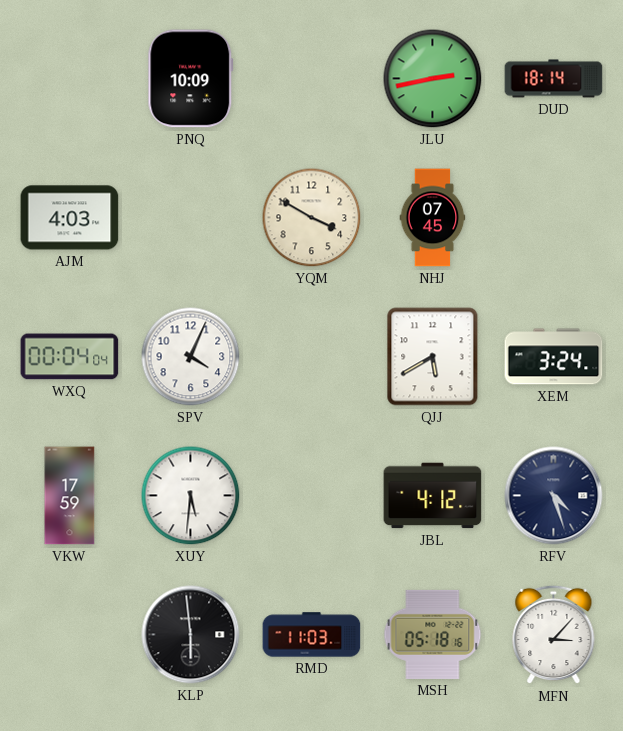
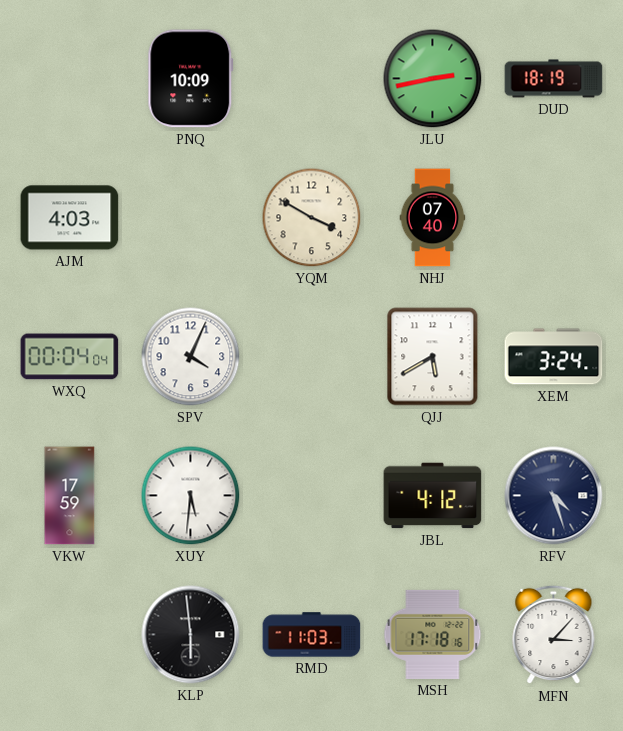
DUD: 18:14 -> 18:19
NHJ: 07:45 -> 07:40
MSH: 05:18 -> 17:18
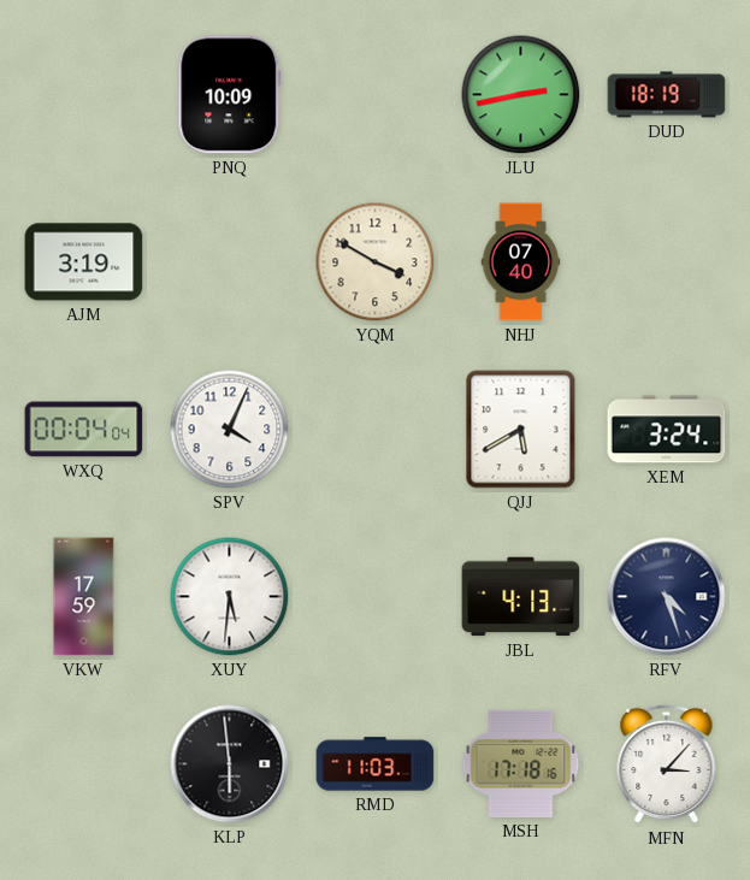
AJM: 4:03 -> 3:19
JBL: 4:12 -> 4:13
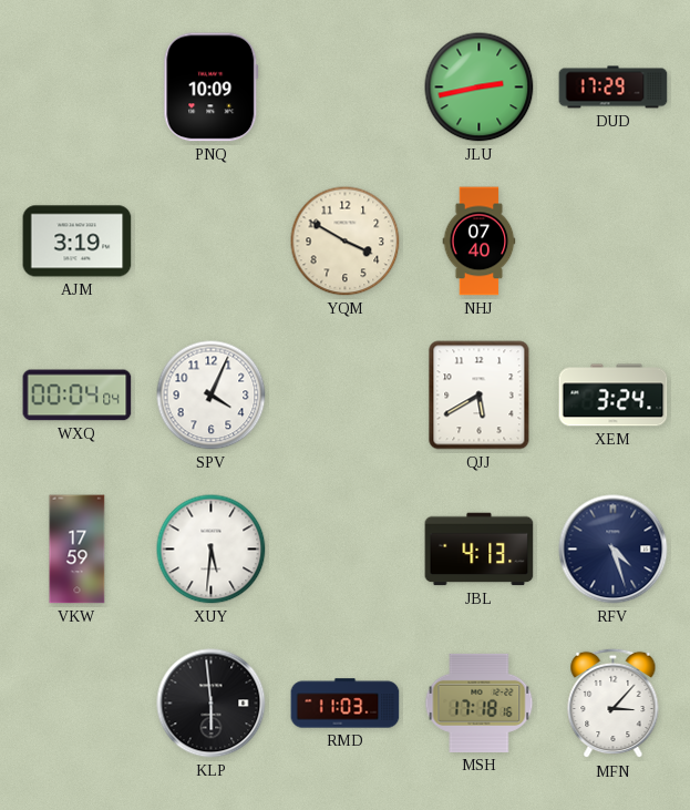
DUD: 18:19 -> 17:29
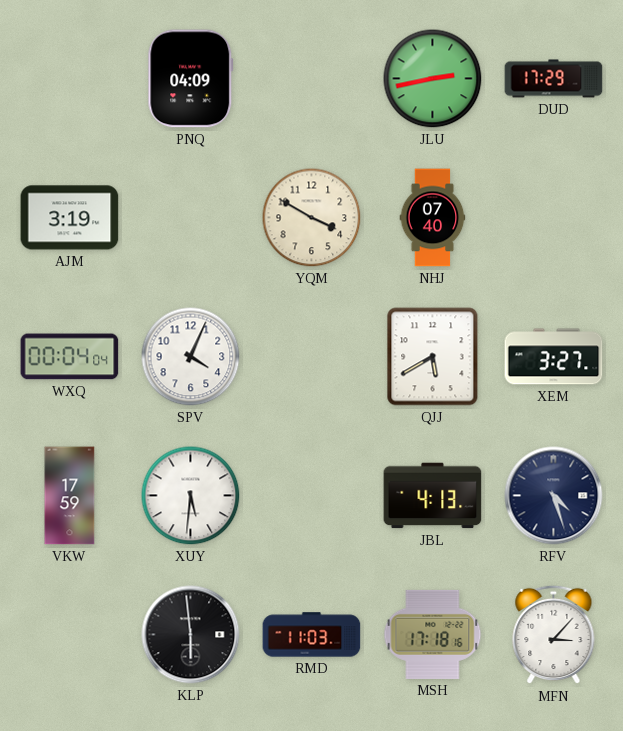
PNQ: 10:09 -> 04:09
XEM: 3:24 -> 3:27
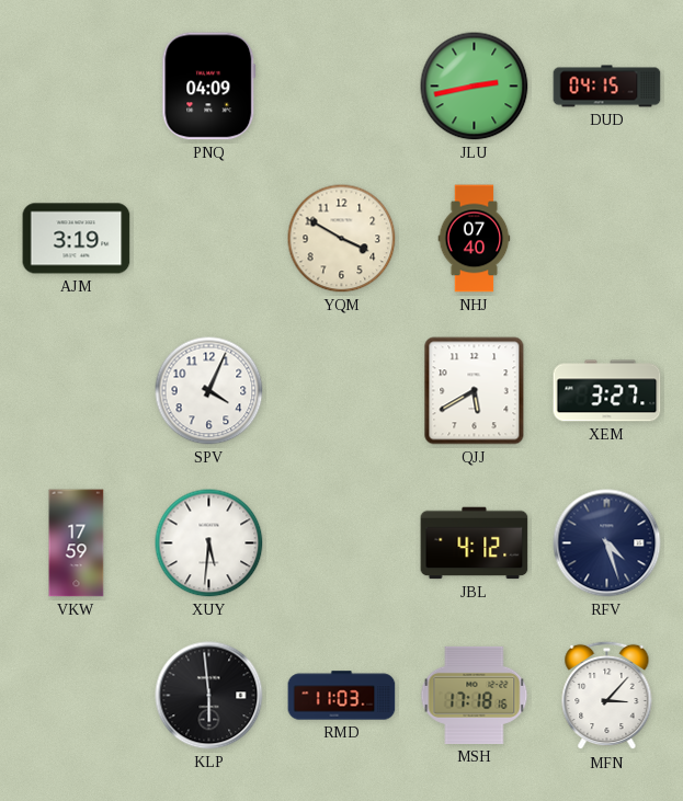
DUD: 17:29 -> 04:15
WXQ: 00:04 -> none
JBL: 4:13 -> 4:12
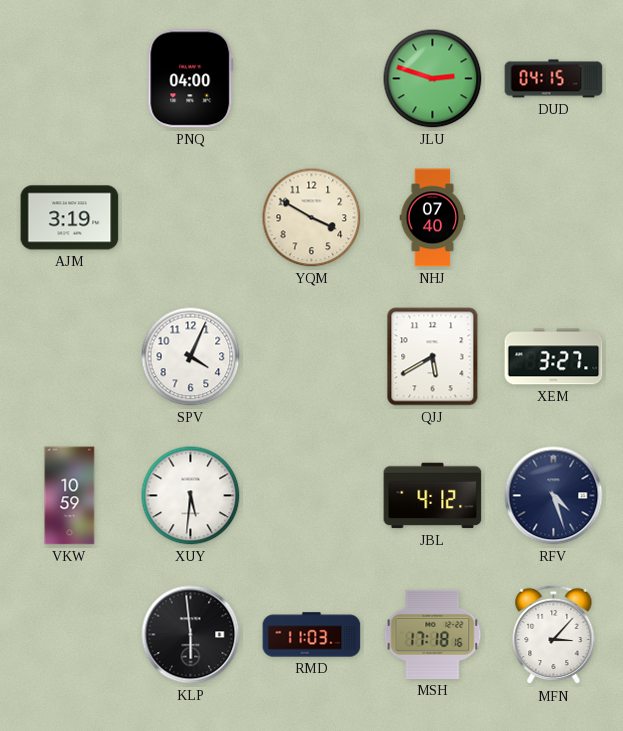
PNQ: 04:09 -> 04:00
JLU: 2:43 -> 2:48
VKW: 17:59 -> 10:59
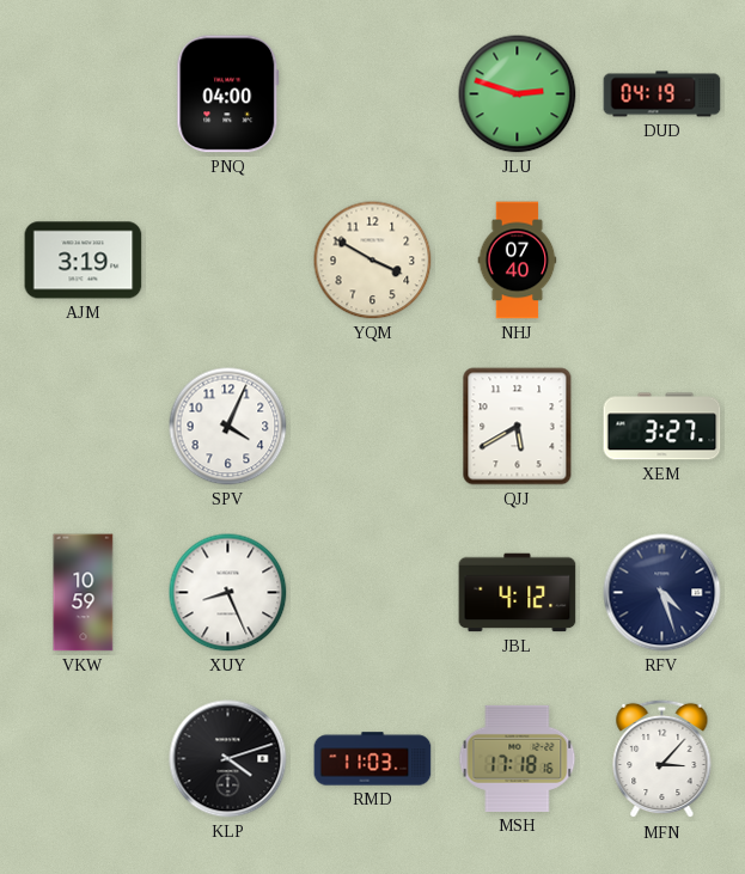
DUD: 04:15 -> 04:19
XUY: 5:31 -> 8:26
KLP: 5:59 -> 4:12
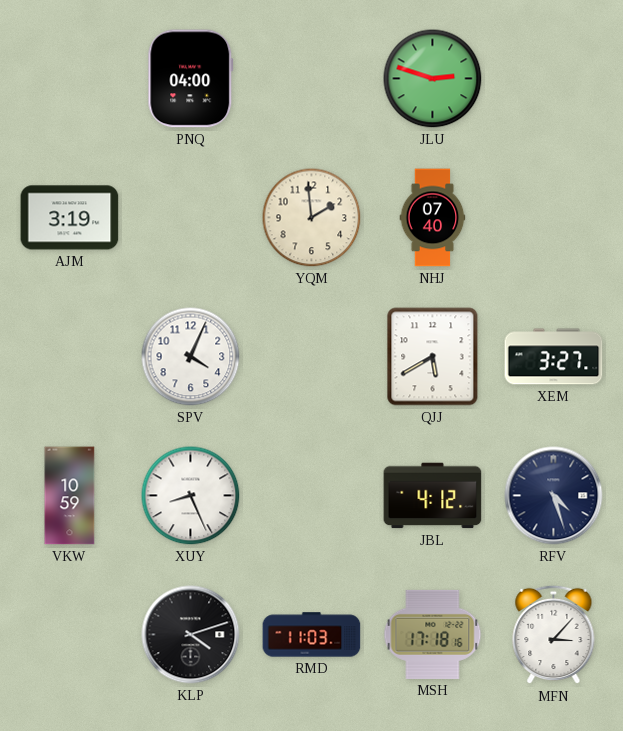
DUD: 04:19 -> none
YQM: 3:50 -> 1:59
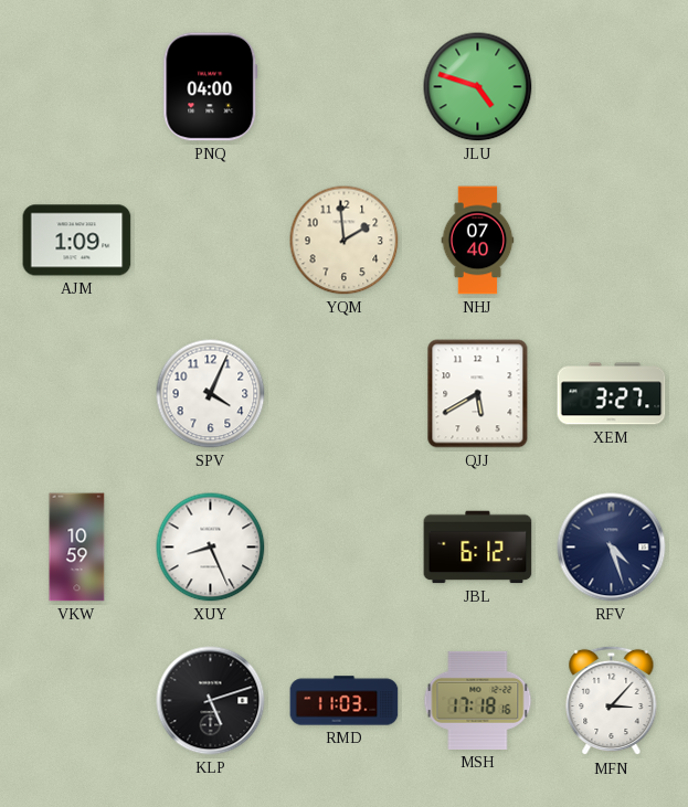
JLU: 2:48 -> 4:48
AJM: 3:19 -> 1:09
JBL: 4:12 -> 6:12
KLP: 4:12 -> 5:12
